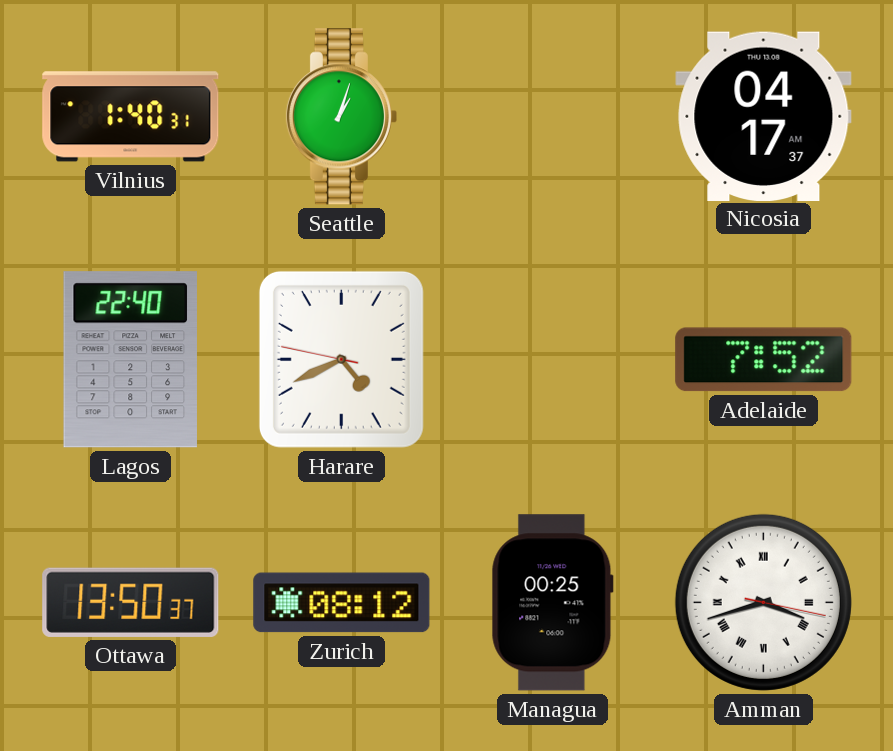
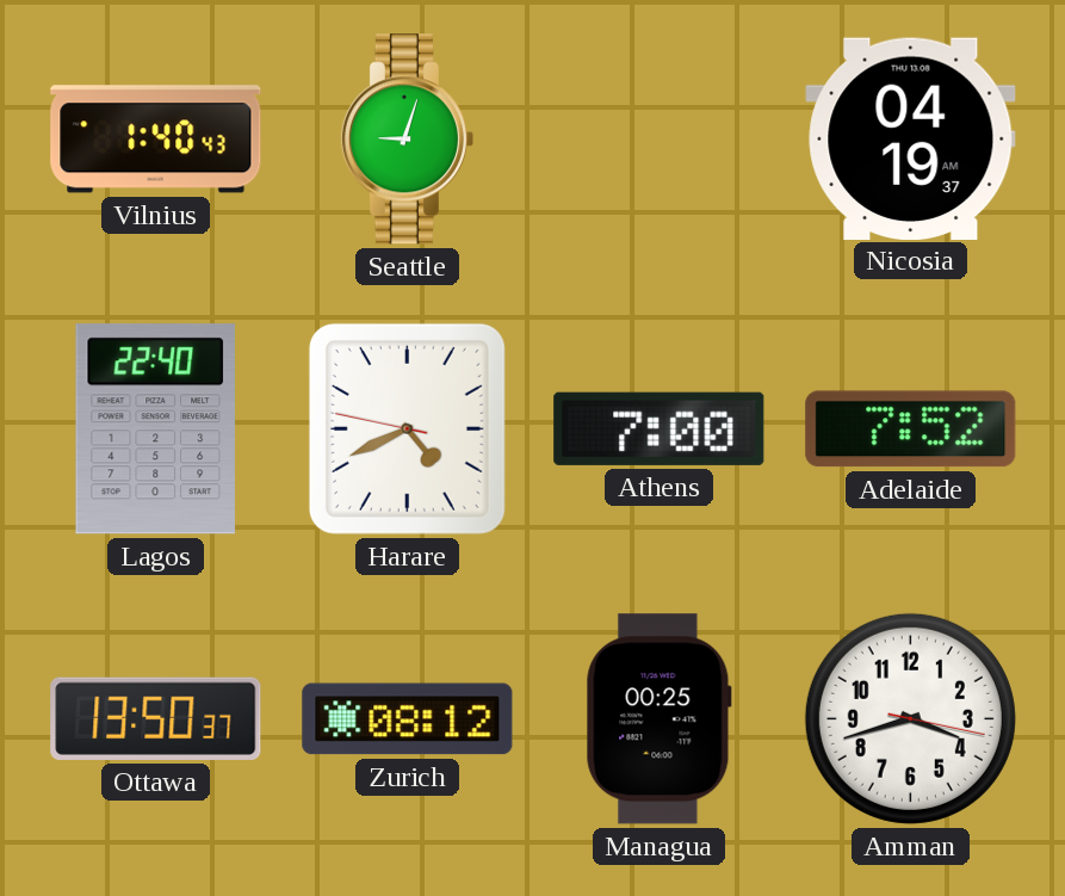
Vilnius: 1:40:31 -> 1:40:43
Seattle: 1:03 -> 9:03
Nicosia: 04:17 -> 04:19
Athens: none -> 7:00
Amman numerals: Roman -> Arabic
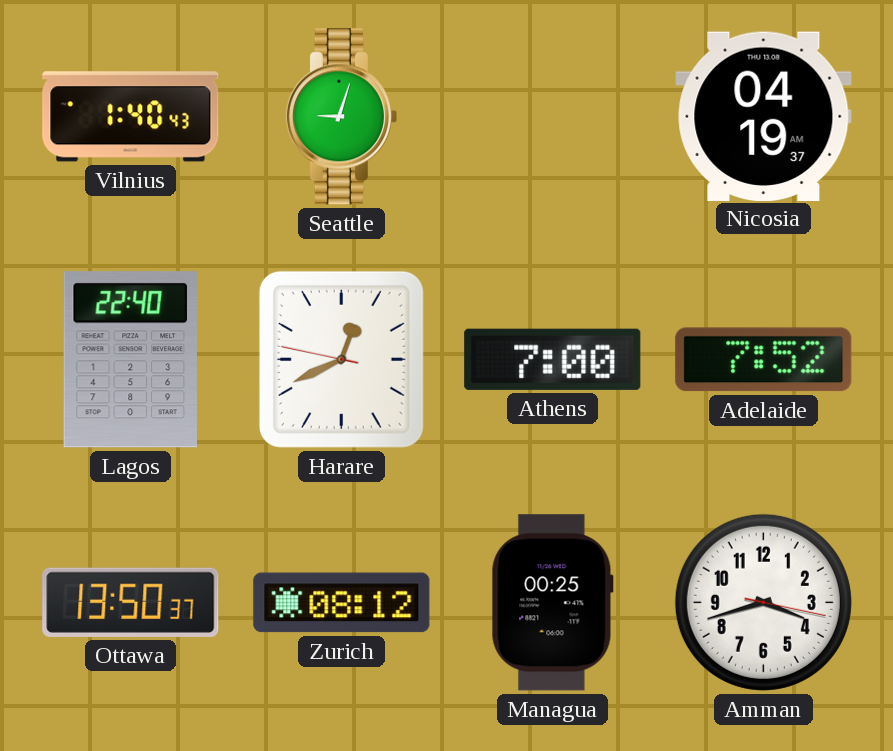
Harare: 4:40 -> 12:40
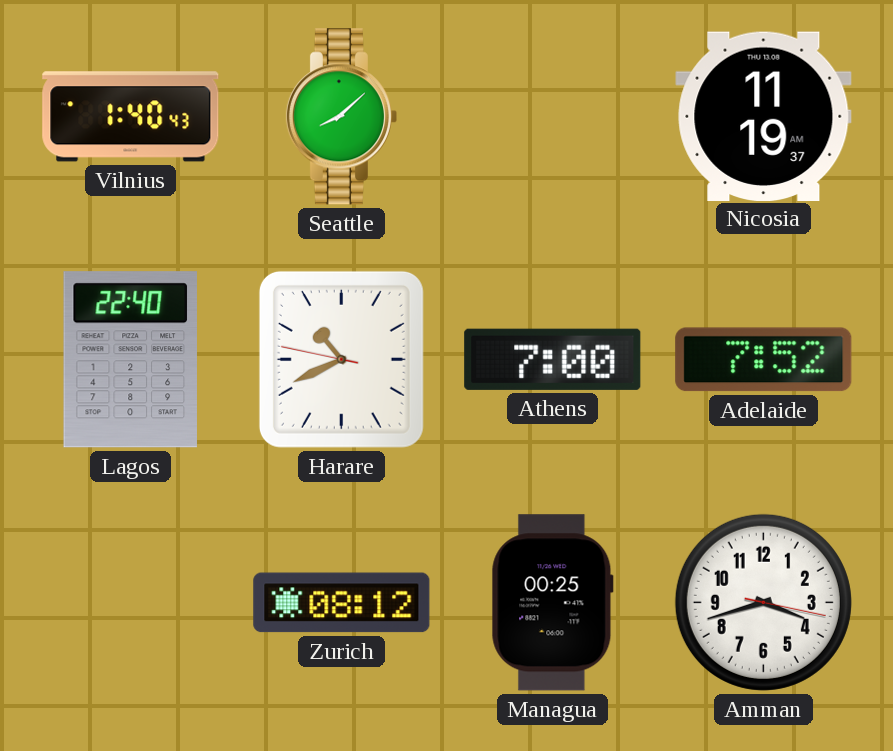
Seattle: 9:03 -> 8:08
Nicosia: 04:19 -> 11:19
Harare: 12:40 -> 10:40
Ottawa: 13:50 -> none
